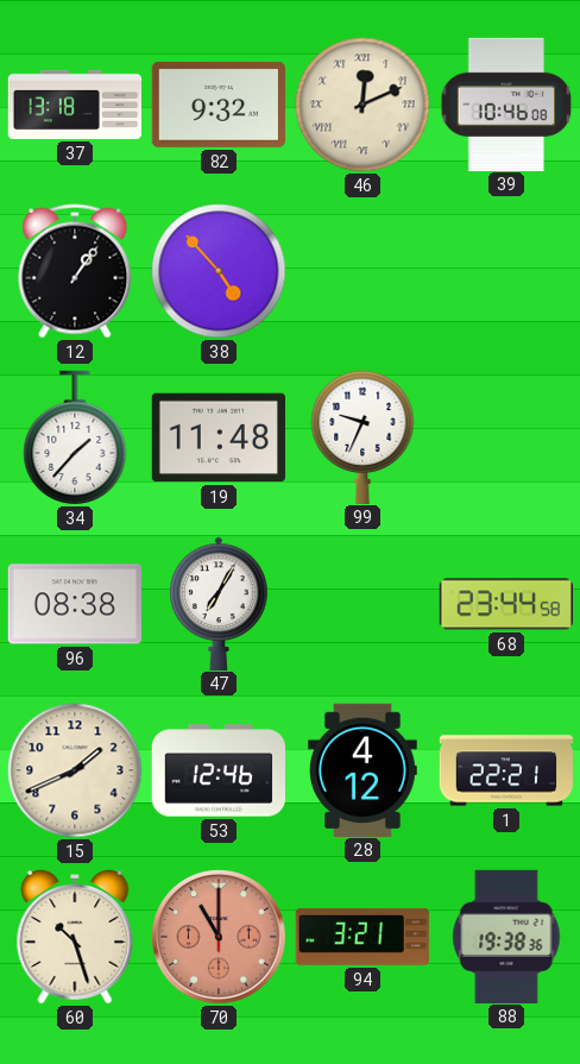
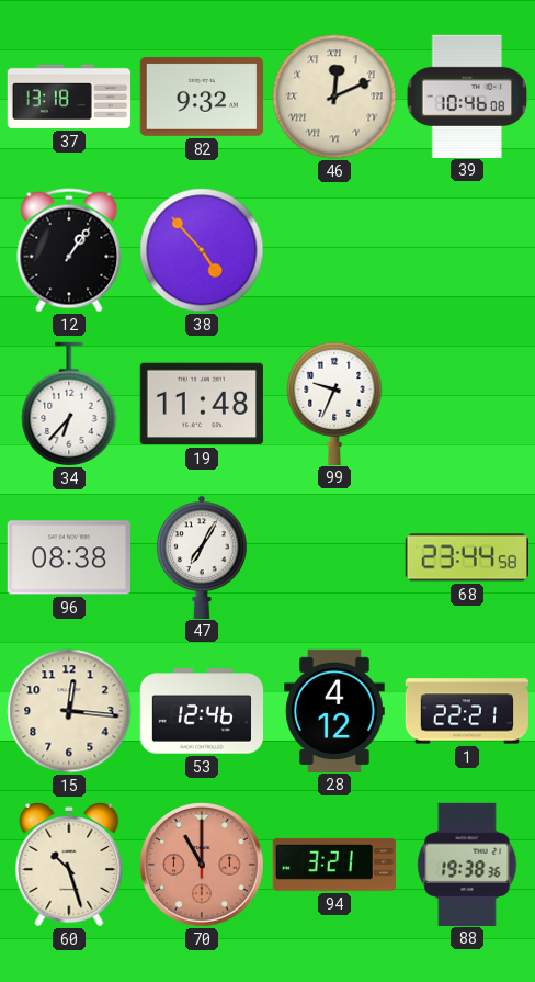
34: 1:37 -> 6:37
15: 1:41 -> 12:16
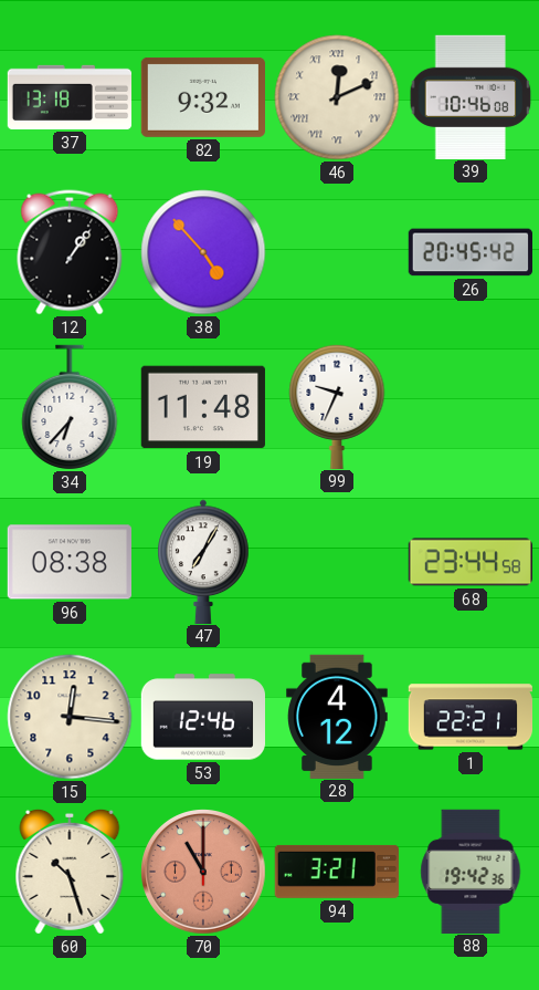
26: none -> 20:45
88: 19:38 -> 19:42
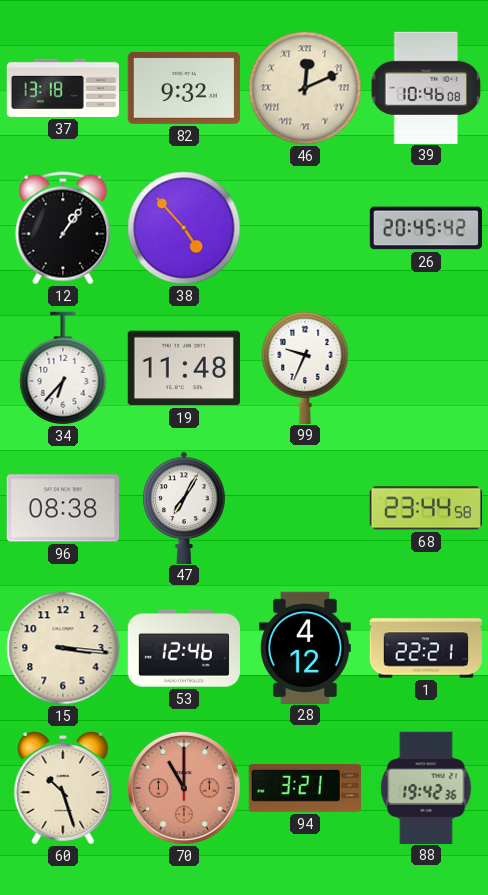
15: 12:16 -> 3:16
